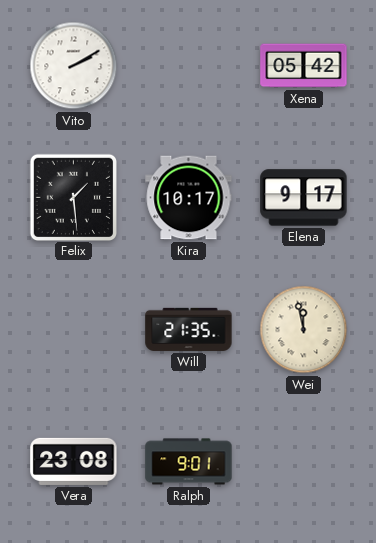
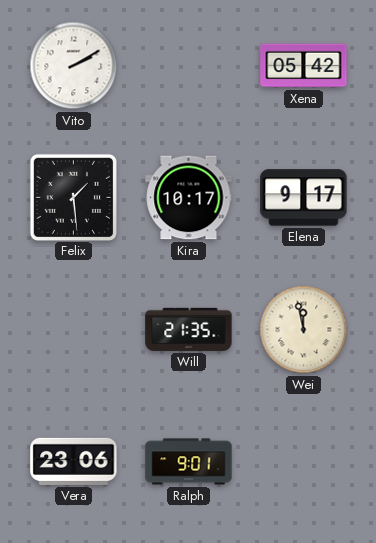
Vera: 23:08 -> 23:06
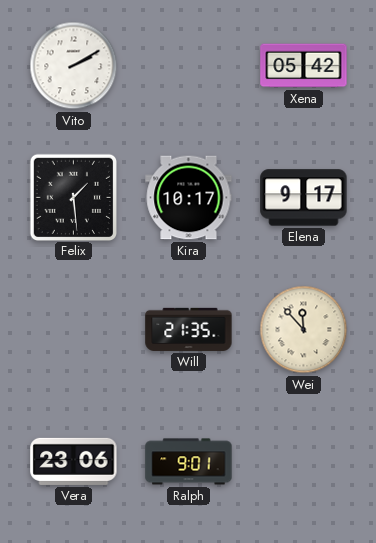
Wei: 11:58 -> 11:53
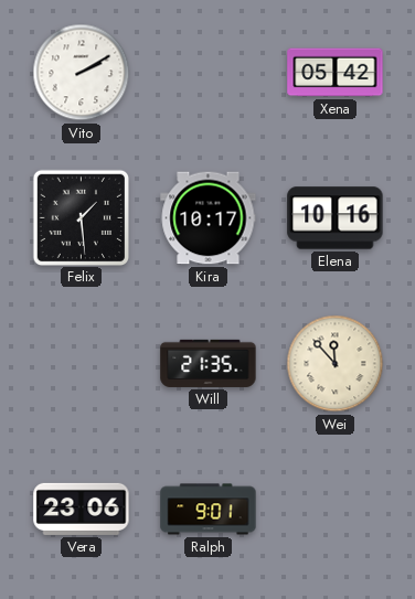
Elena: 9:17 -> 10:16
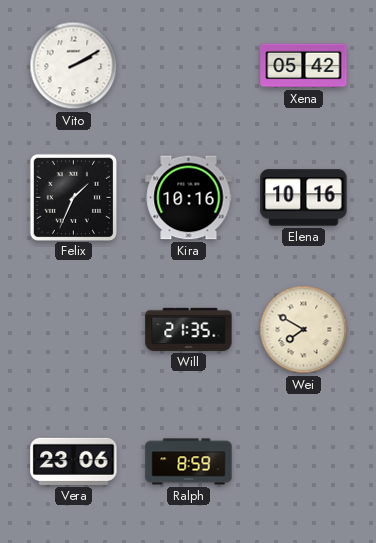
Felix: 1:29 -> 1:34
Kira: 10:17 -> 10:16
Wei: 11:53 -> 7:50
Ralph: 9:01 -> 8:59
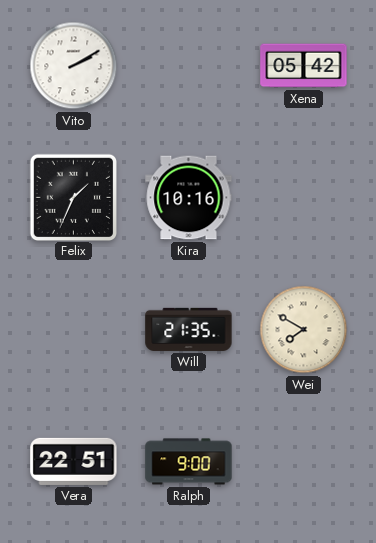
Elena: 10:16 -> none
Vera: 23:06 -> 22:51
Ralph: 8:59 -> 9:00
